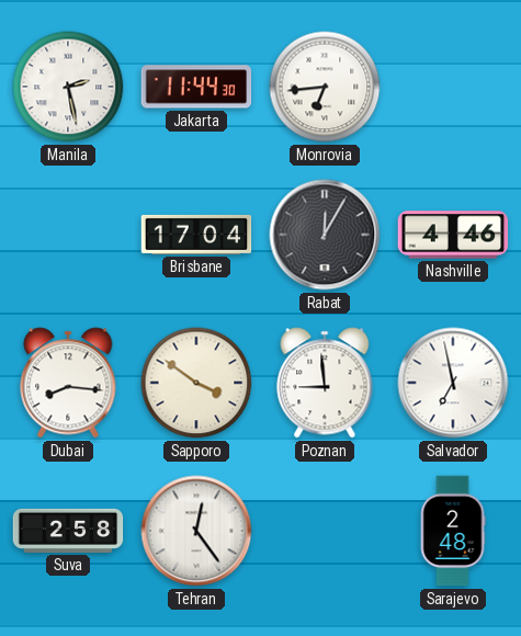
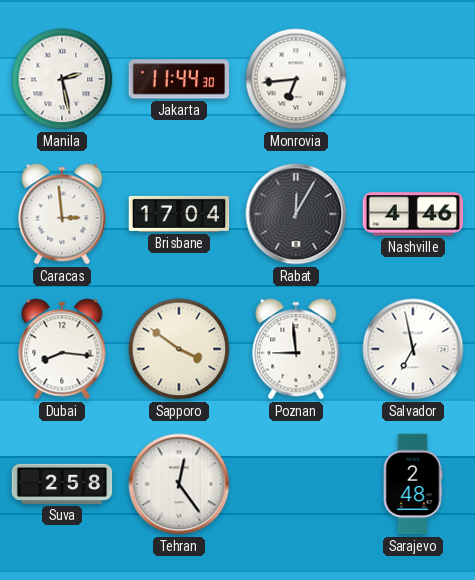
Caracas: none -> 2:59
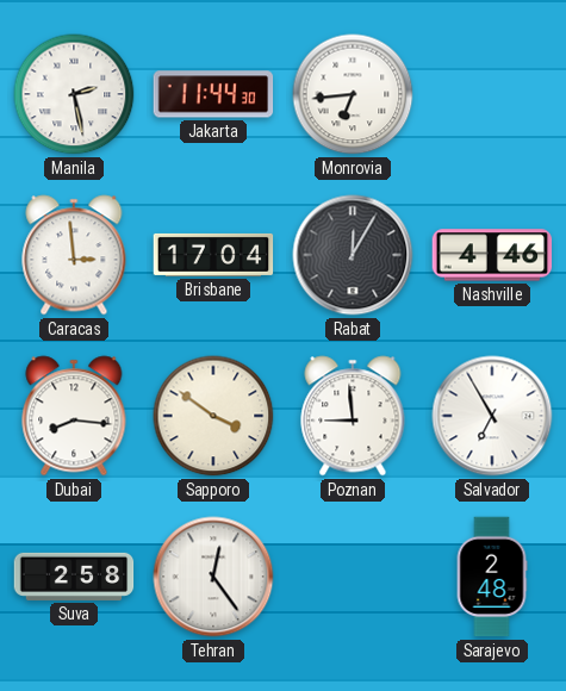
Salvador: 6:58 -> 6:55
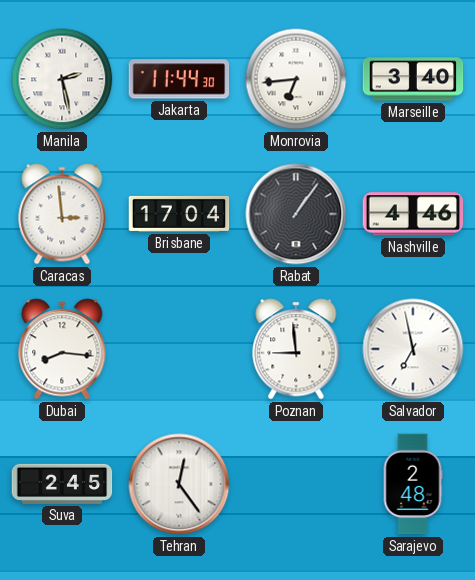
Marseille: none -> 3:40
Rabat: 12:05 -> 1:06
Sapporo: 3:51 -> none
Salvador: 6:55 -> 6:58
Suva: 2:58 -> 2:45
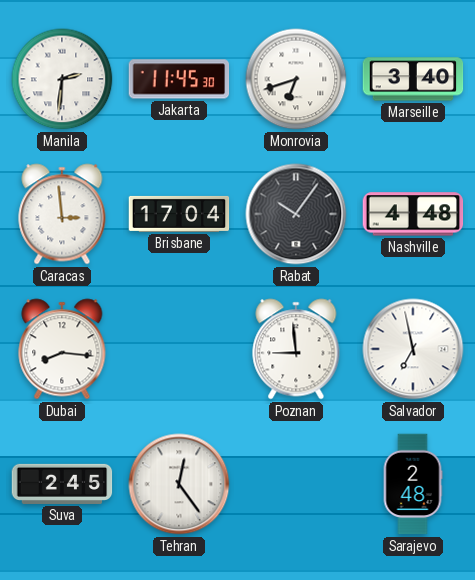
Manila: 2:28 -> 2:31
Jakarta: 11:44 -> 11:45
Monrovia: 6:44 -> 6:42
Rabat: 1:06 -> 10:06
Nashville: 4:46 -> 4:48
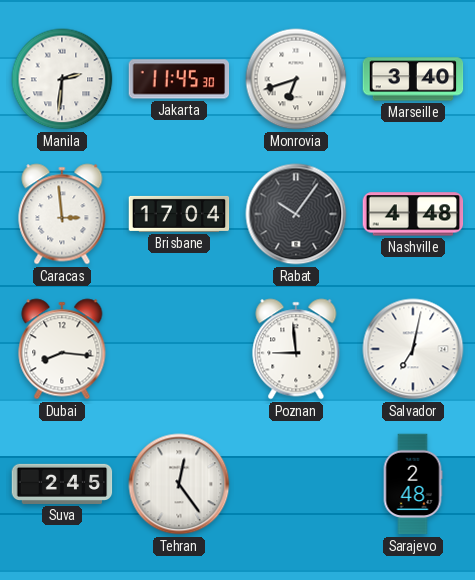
Salvador: 6:58 -> 7:02
